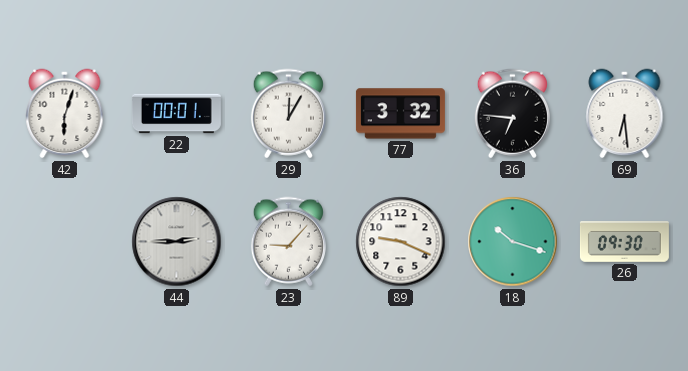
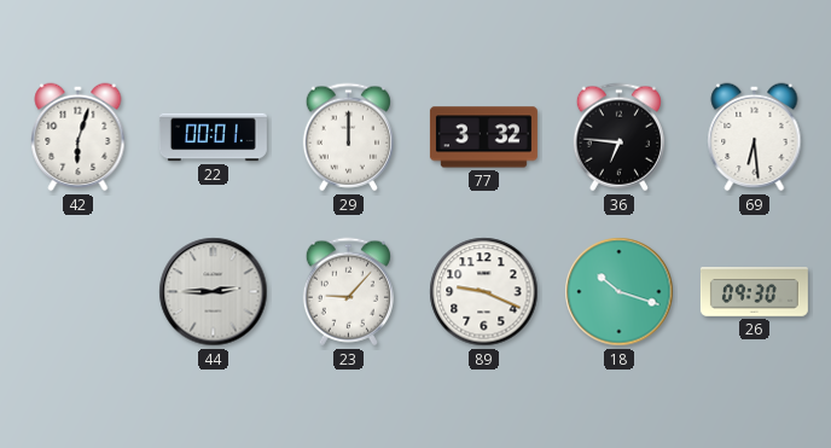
29: 12:05 -> 12:00
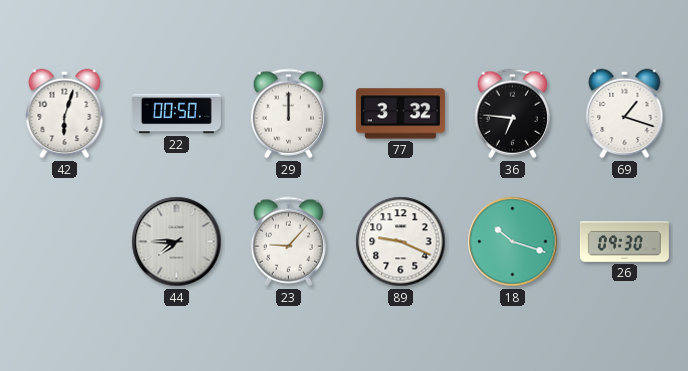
22: 00:01 -> 00:50
69: 6:29 -> 1:18
44: 2:45 -> 7:45
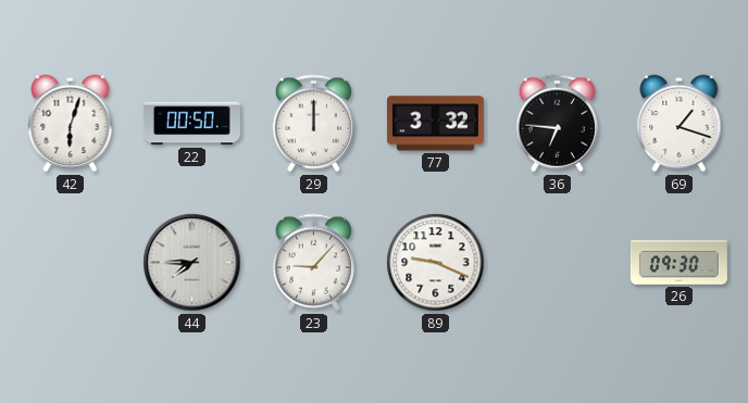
18: 10:18 -> none
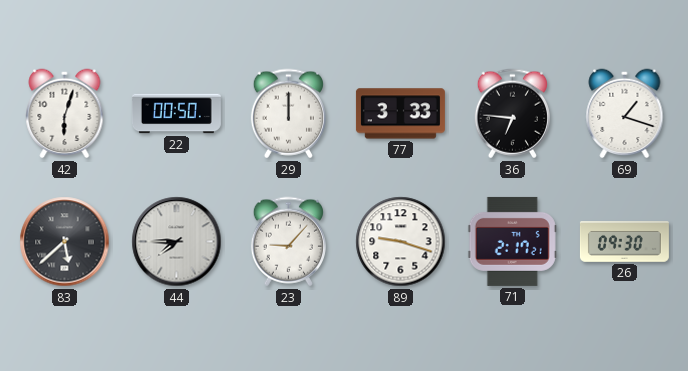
77: 3:32 -> 3:33
83: none -> 5:38
89: 9:19 -> 9:18
71: none -> 2:17
